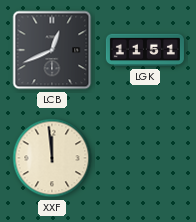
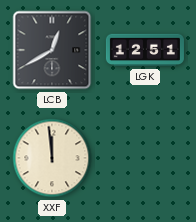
LCB: 12:41 -> 12:40
LGK: 11:51 -> 12:51
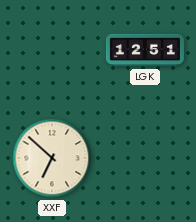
LCB: 12:40 -> none
XXF: 11:59 -> 6:52
